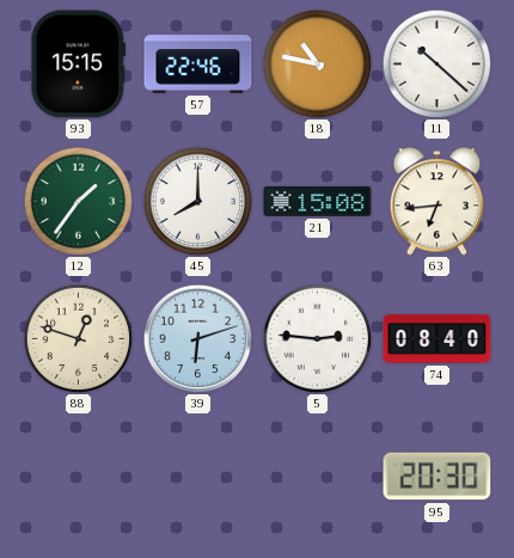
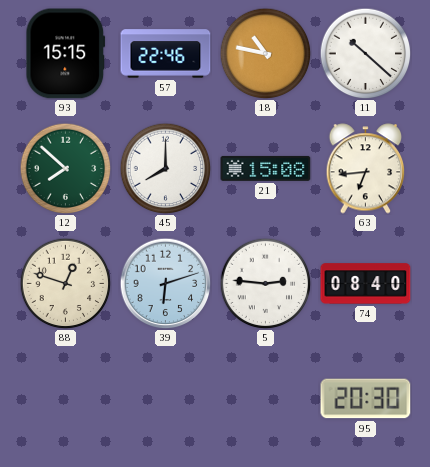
12: 1:36 -> 7:52
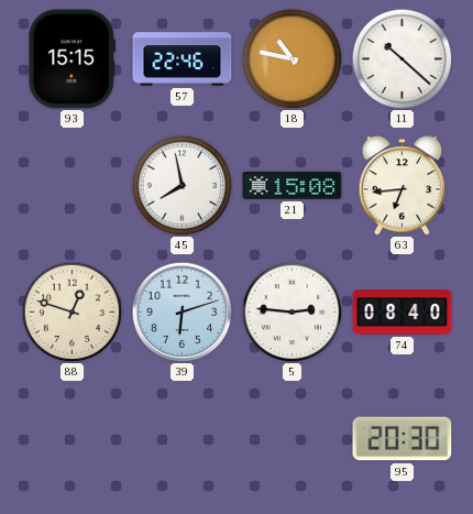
12: 7:52 -> none
45: 8:00 -> 7:58
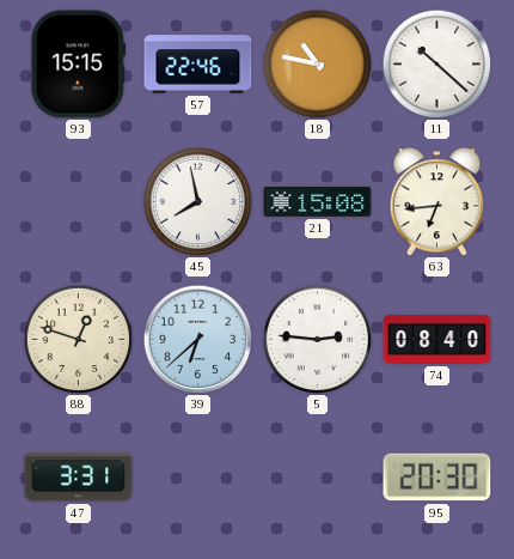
39: 6:12 -> 6:38
47: none -> 3:31
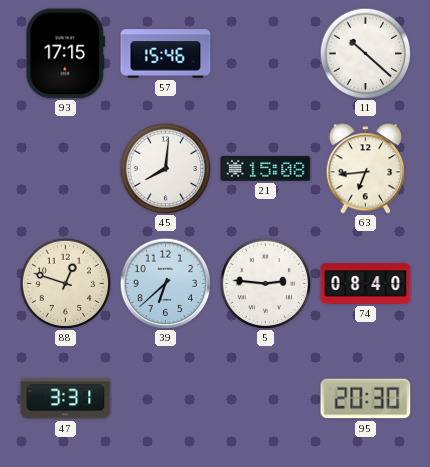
93: 15:15 -> 17:15
57: 22:46 -> 15:46
18: 10:47 -> none
45: 7:58 -> 8:01
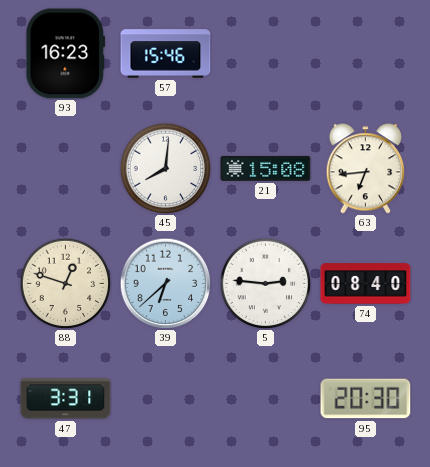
93: 17:15 -> 16:23
11: 10:22 -> none
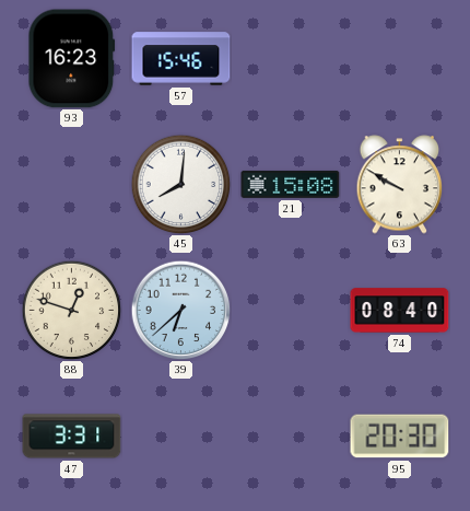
63: 6:44 -> 9:50
5: 2:46 -> none
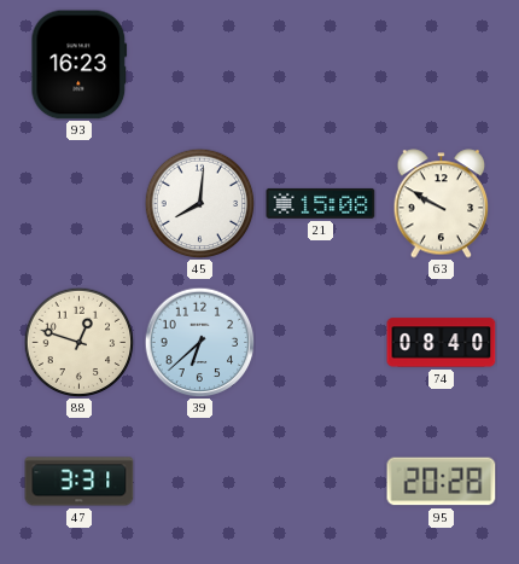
57: 15:46 -> none
95: 20:30 -> 20:28
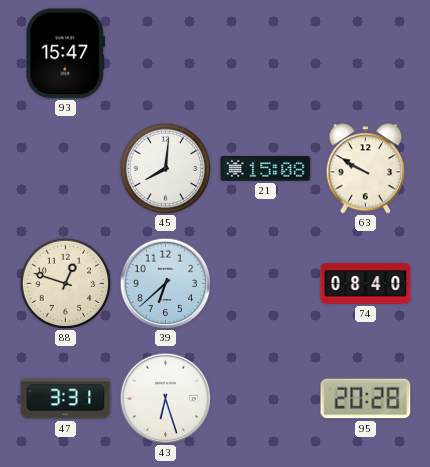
93: 16:23 -> 15:47
43: none -> 6:27
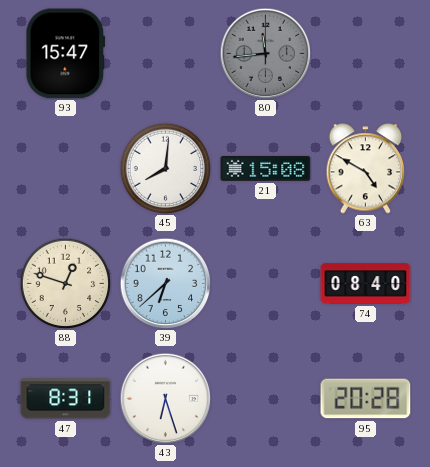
80: none -> 11:44
63: 9:50 -> 4:50
47: 3:31 -> 8:31
